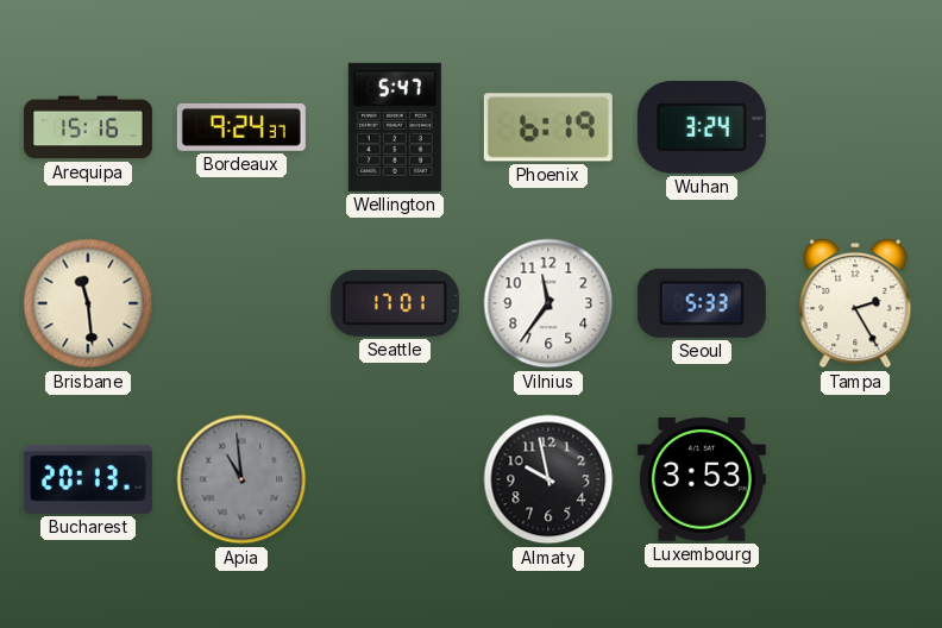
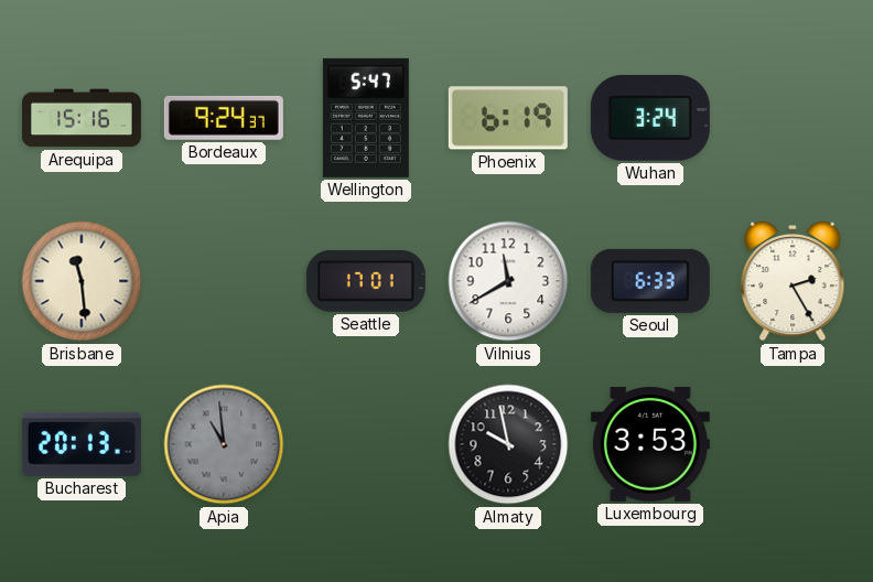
Vilnius: 11:36 -> 11:40
Seoul: 5:33 -> 6:33
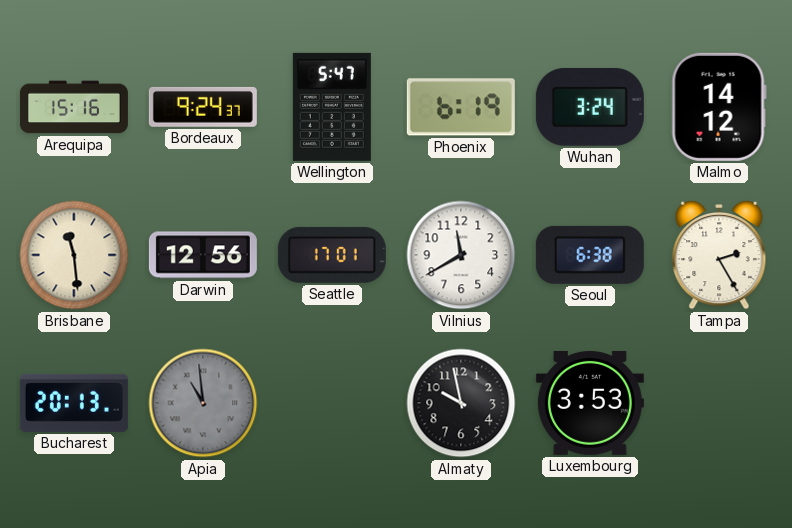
Malmo: none -> 14:12
Darwin: none -> 12:56
Seoul: 6:33 -> 6:38
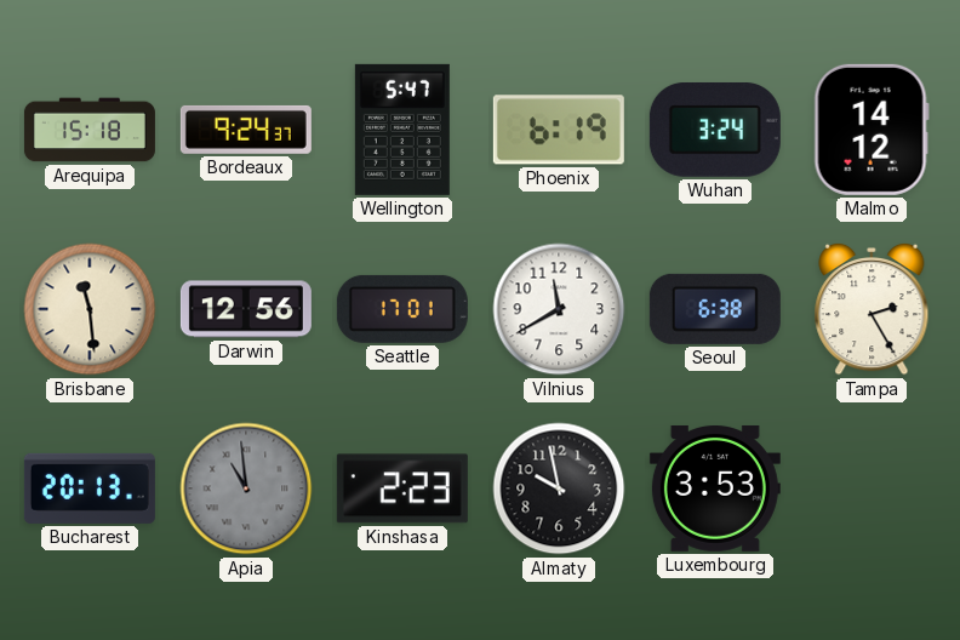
Arequipa: 15:16 -> 15:18
Kinshasa: none -> 2:23
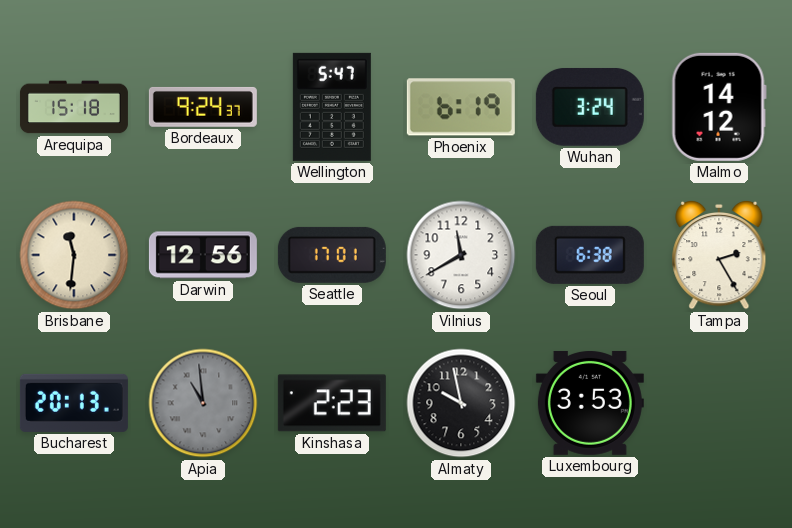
Brisbane: 11:29 -> 11:31
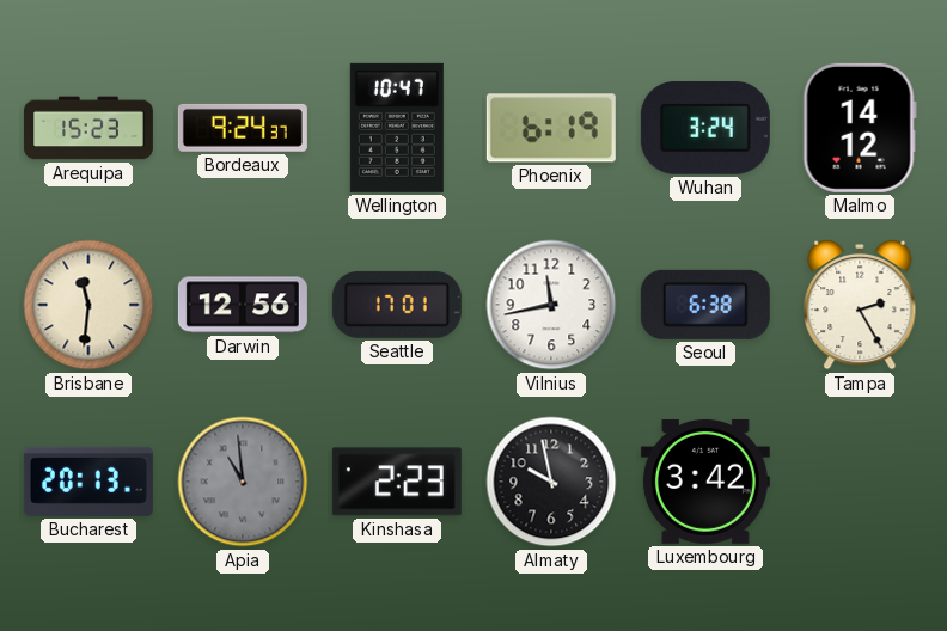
Arequipa: 15:18 -> 15:23
Wellington: 5:47 -> 10:47
Vilnius: 11:40 -> 11:43
Luxembourg: 3:53 -> 3:42
